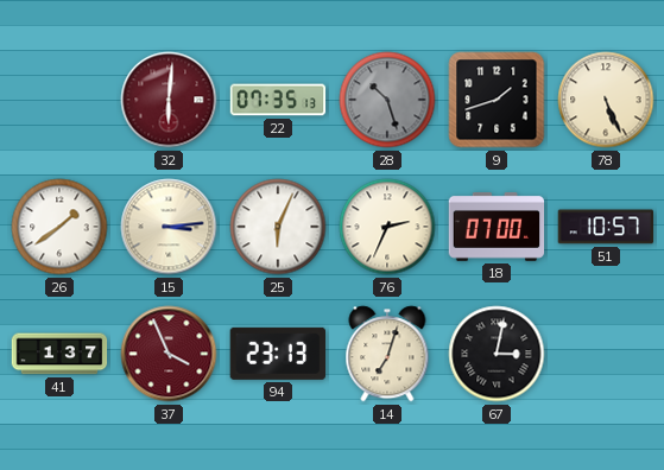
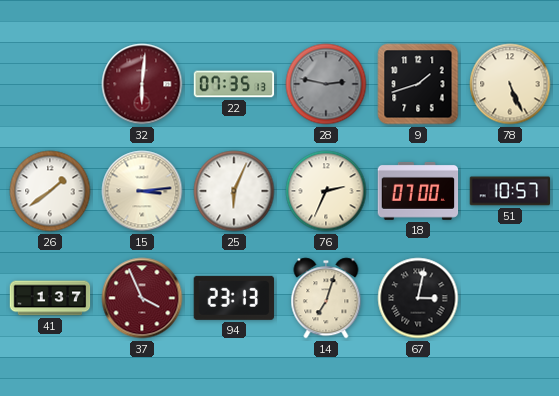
28: 10:27 -> 2:47
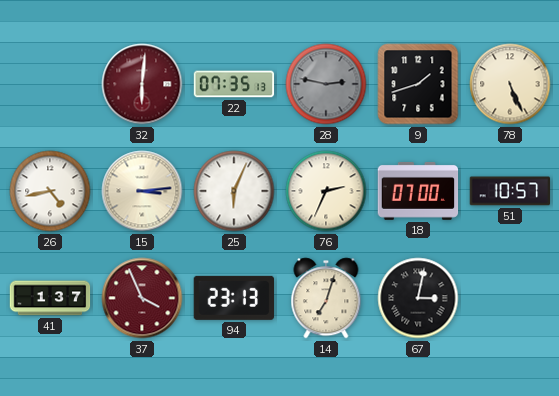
26: 1:39 -> 4:43
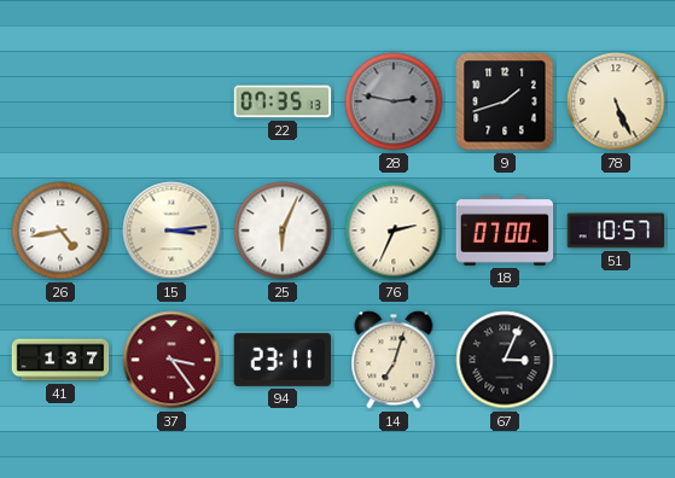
32: 6:01 -> none
37: 3:56 -> 3:24
94: 23:13 -> 23:11
67: 3:02 -> 3:04
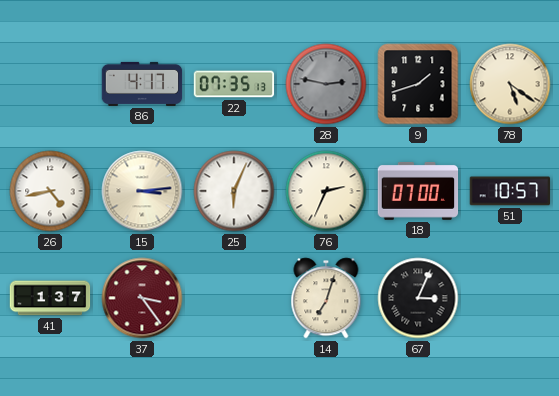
86: none -> 4:17
78: 5:26 -> 5:21
94: 23:11 -> none
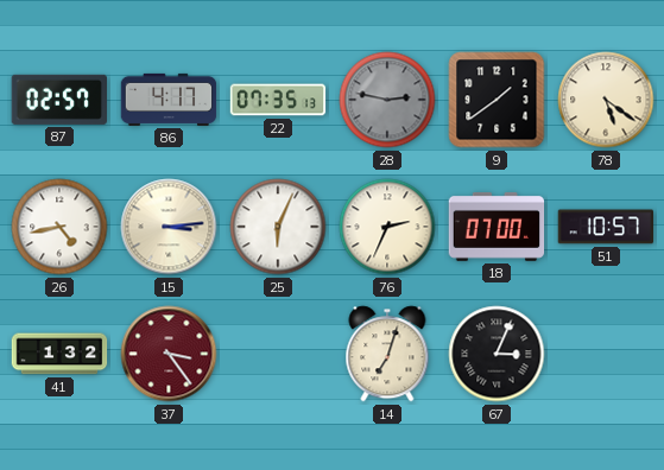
87: none -> 02:57
9: 1:42 -> 1:39
41: 1:37 -> 1:32
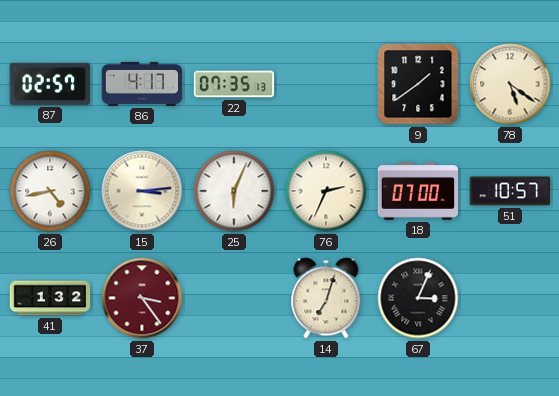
28: 2:47 -> none
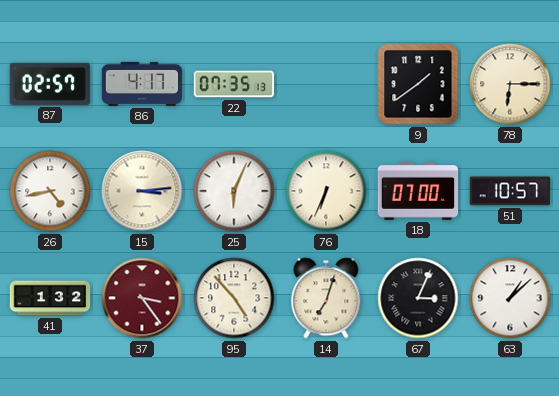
78: 5:21 -> 6:15
76: 2:34 -> 6:34
95: none -> 4:53
63: none -> 1:08
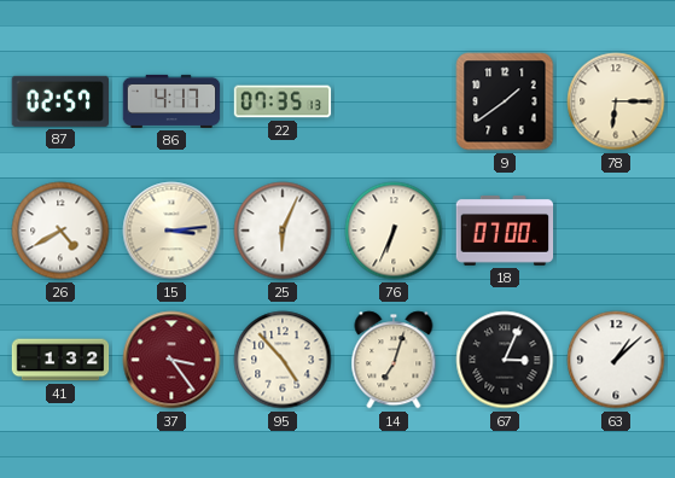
26: 4:43 -> 4:40
51: 10:57 -> none
